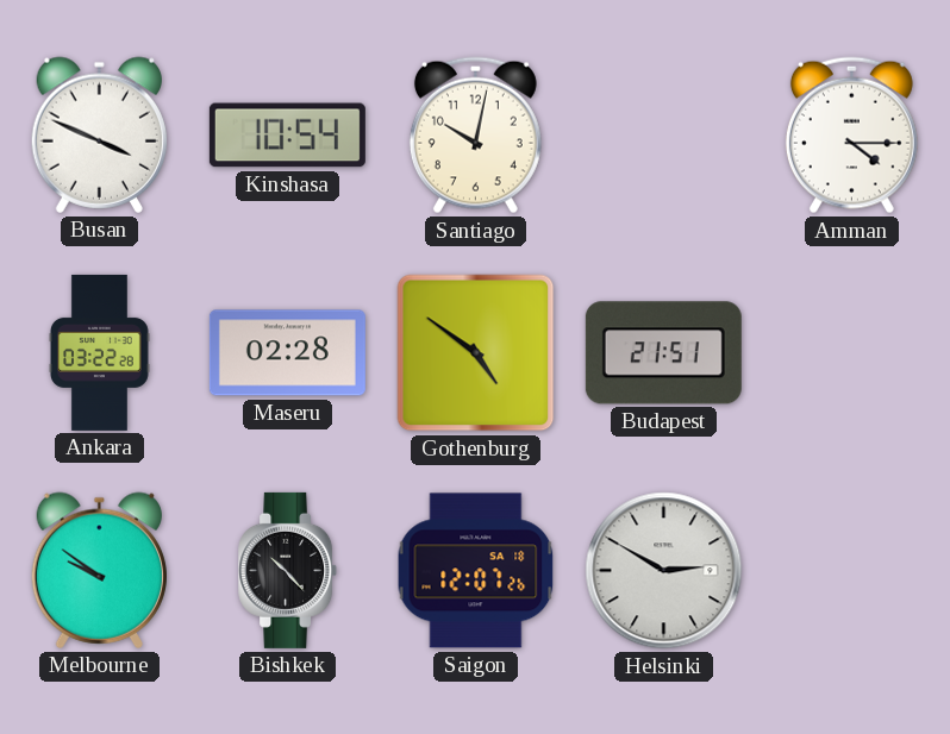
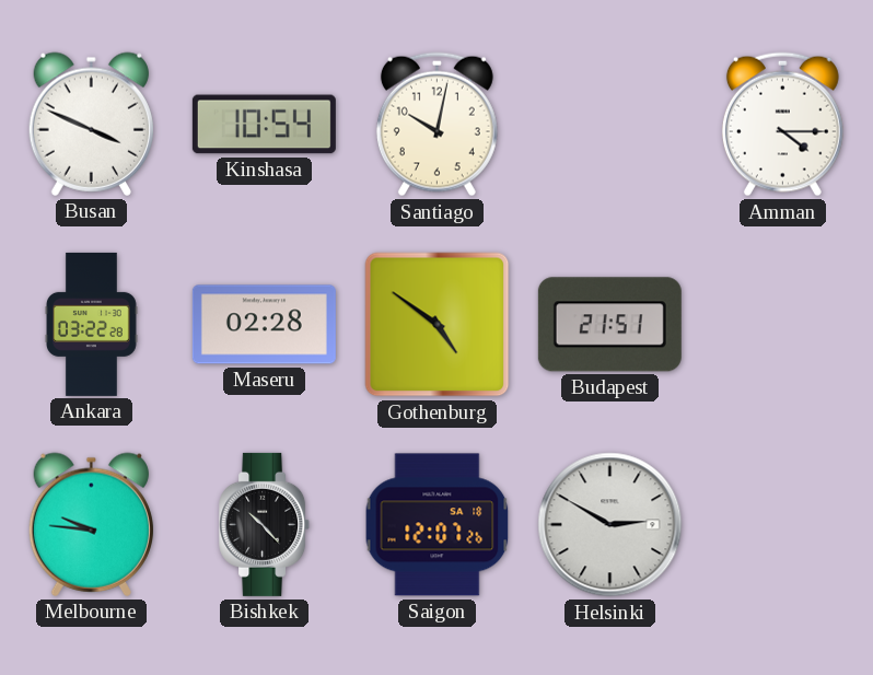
Melbourne: 9:51 -> 9:46
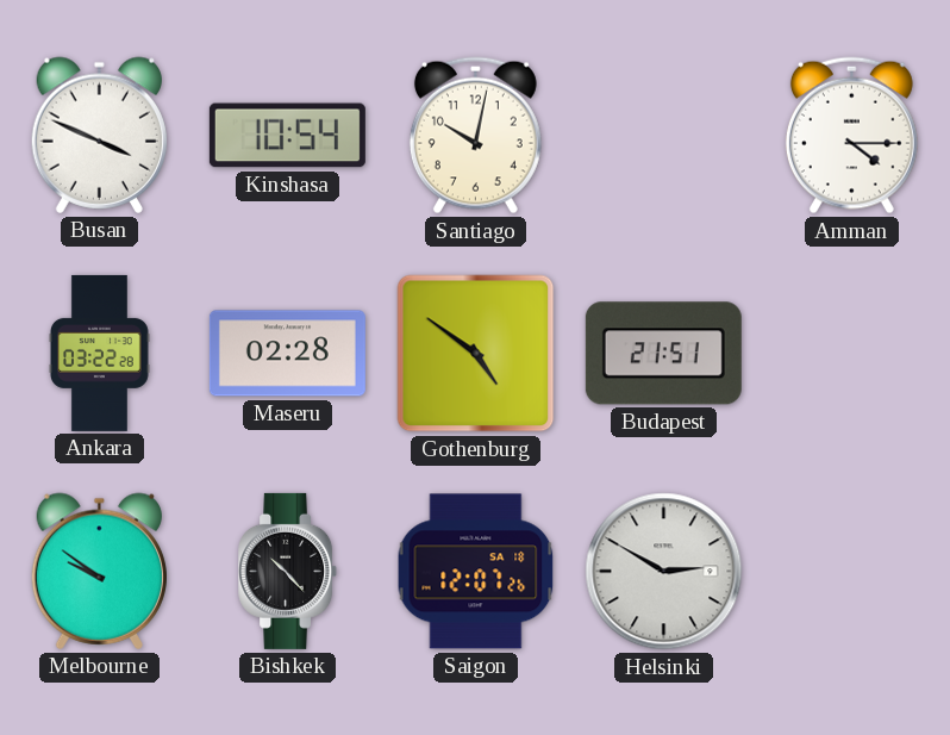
Melbourne: 9:46 -> 9:51
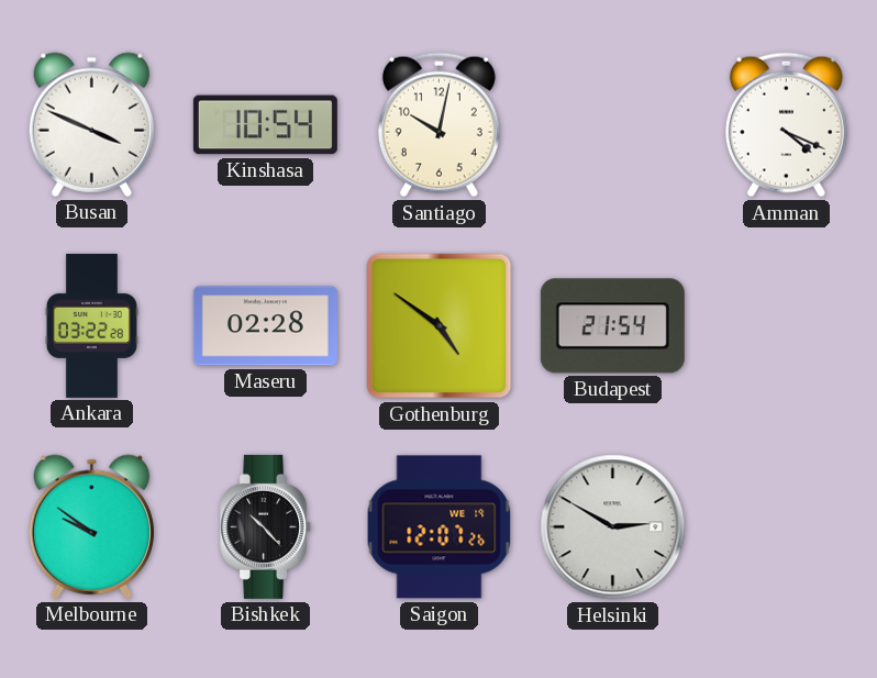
Amman: 4:15 -> 4:19
Budapest: 21:51 -> 21:54
Saigon date: SA 18 -> WE 19
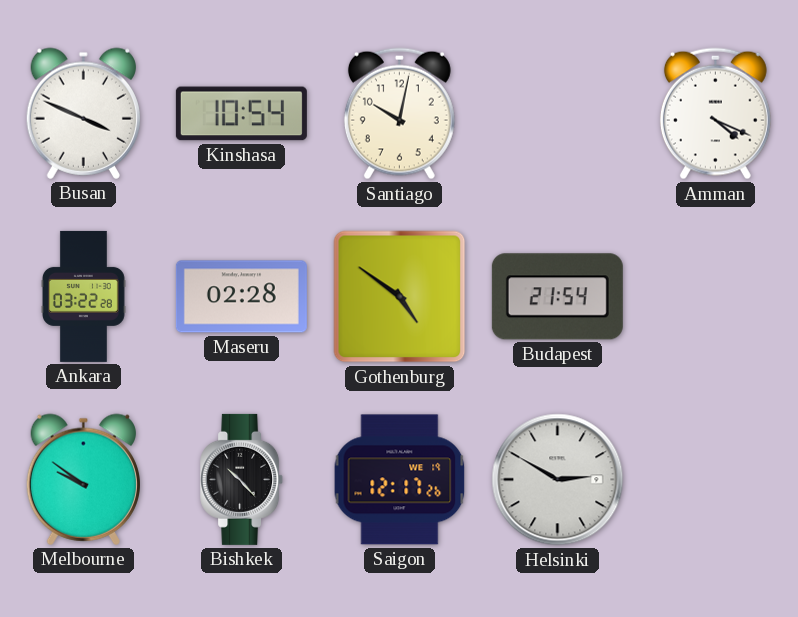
Saigon: 12:07 -> 12:17
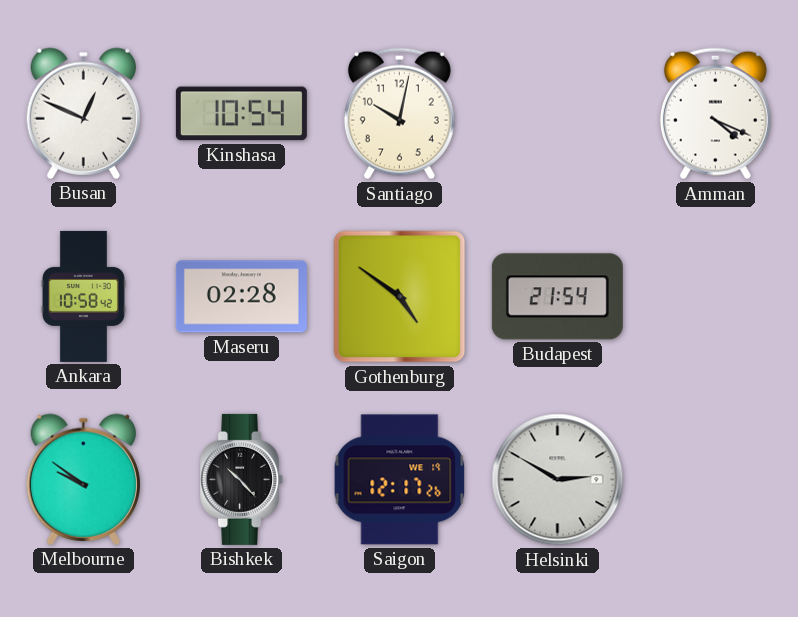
Busan: 3:49 -> 12:49
Ankara: 03:22 -> 10:58
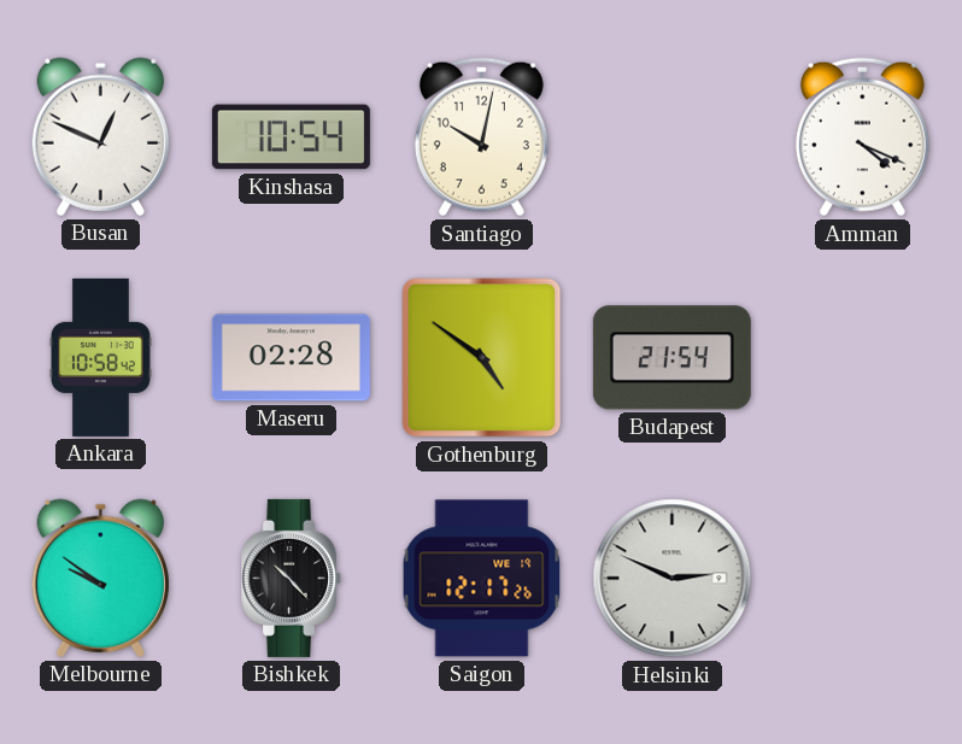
Helsinki: 2:50 -> 2:49
